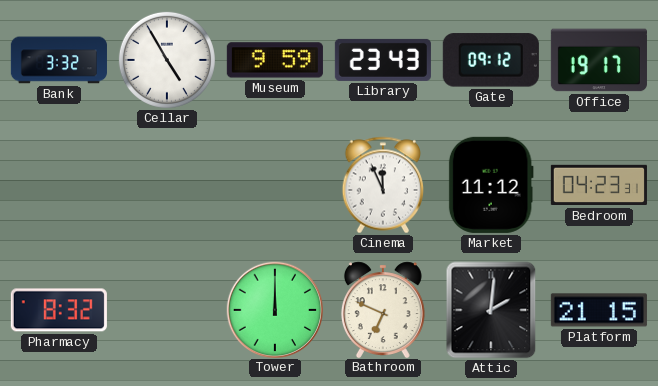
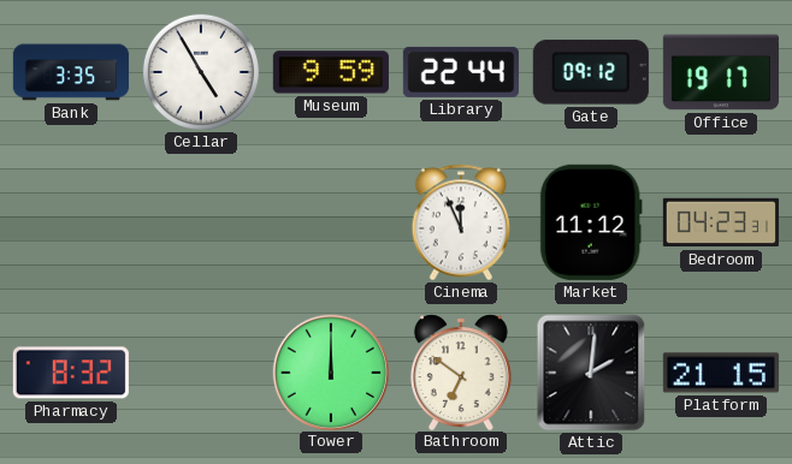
Bank: 3:32 -> 3:35
Library: 23:43 -> 22:44
Bathroom: 6:49 -> 6:51
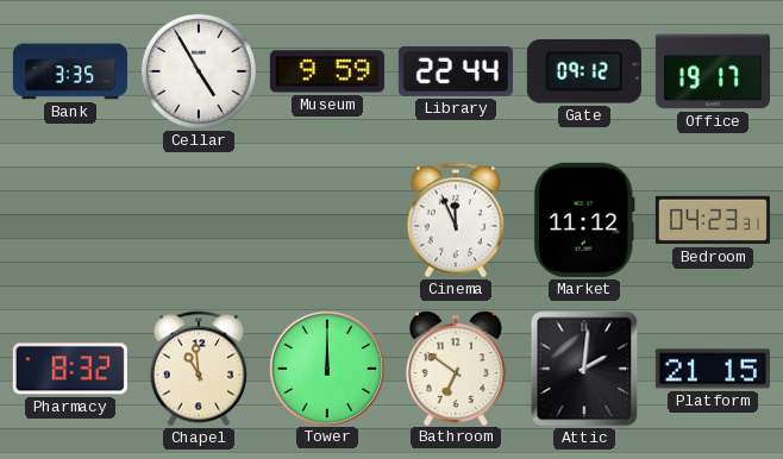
Chapel: none -> 10:59
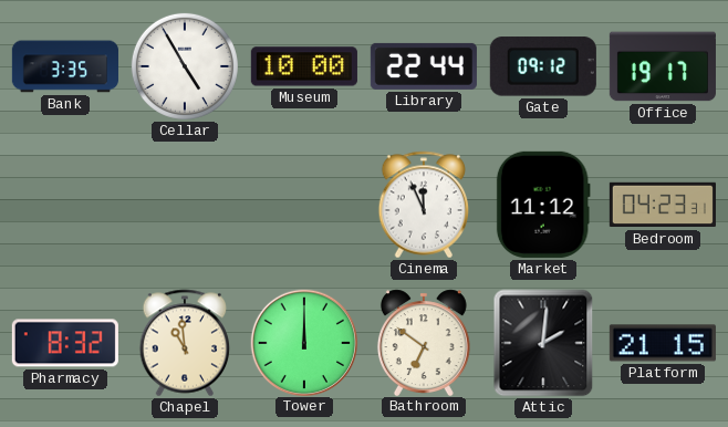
Museum: 9:59 -> 10:00
